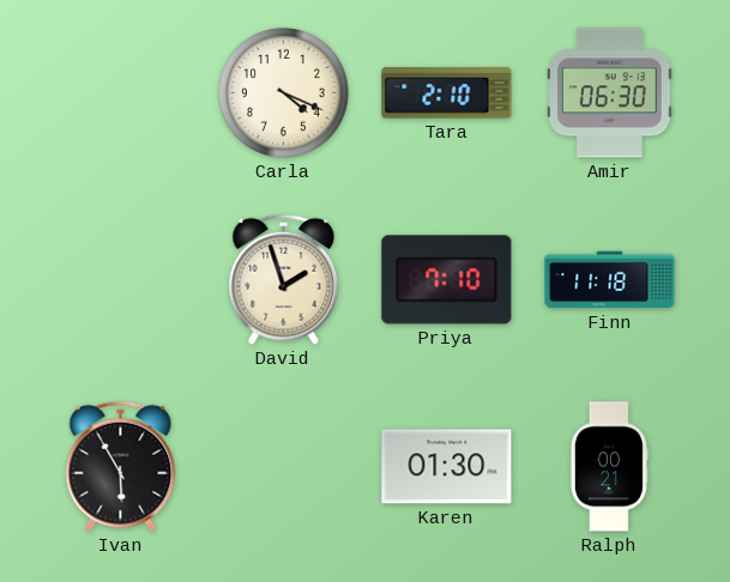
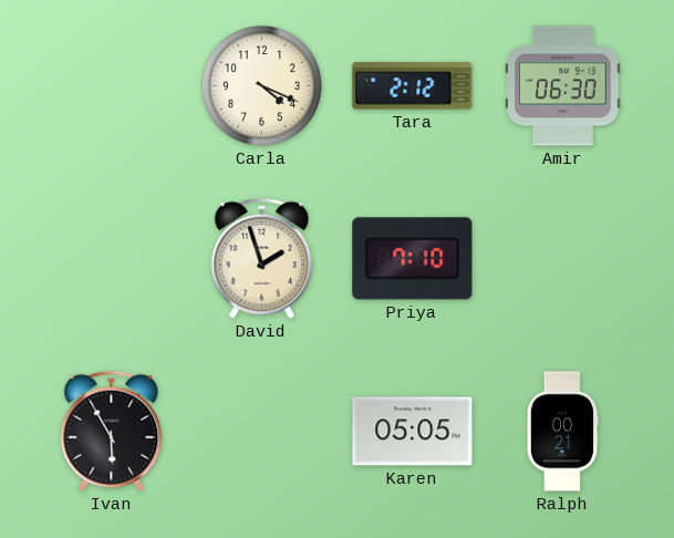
Tara: 2:10 -> 2:12
Finn: 11:18 -> none
Karen: 01:30 -> 05:05
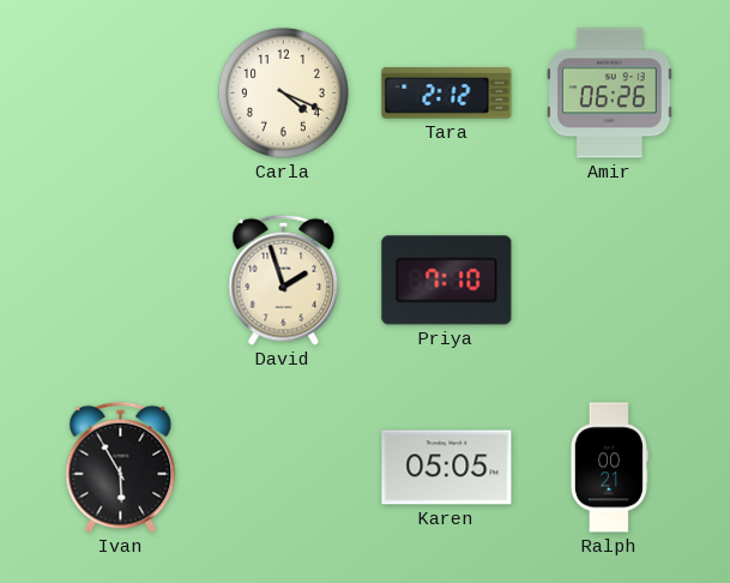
Amir: 06:30 -> 06:26
